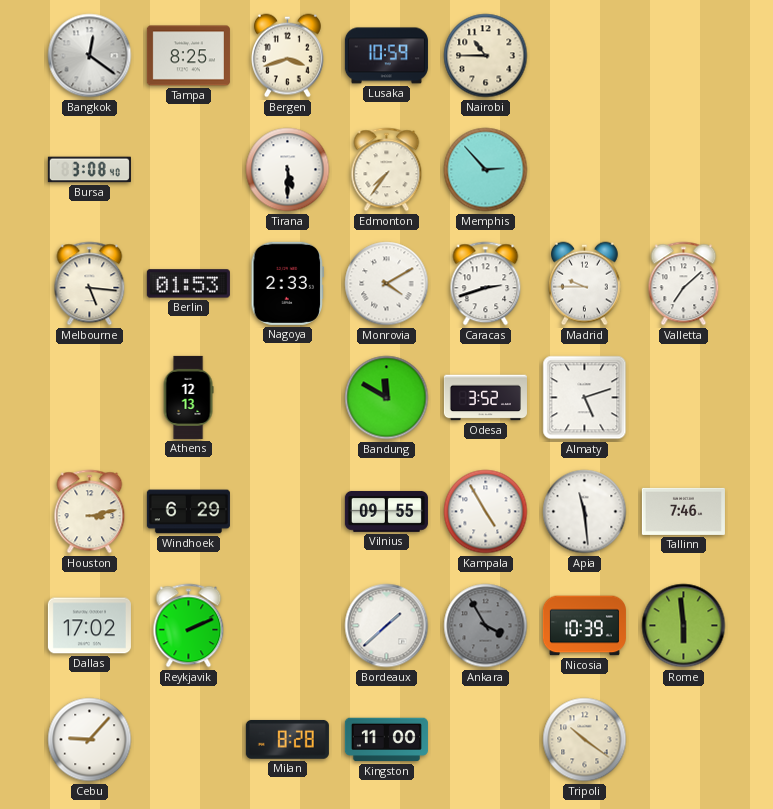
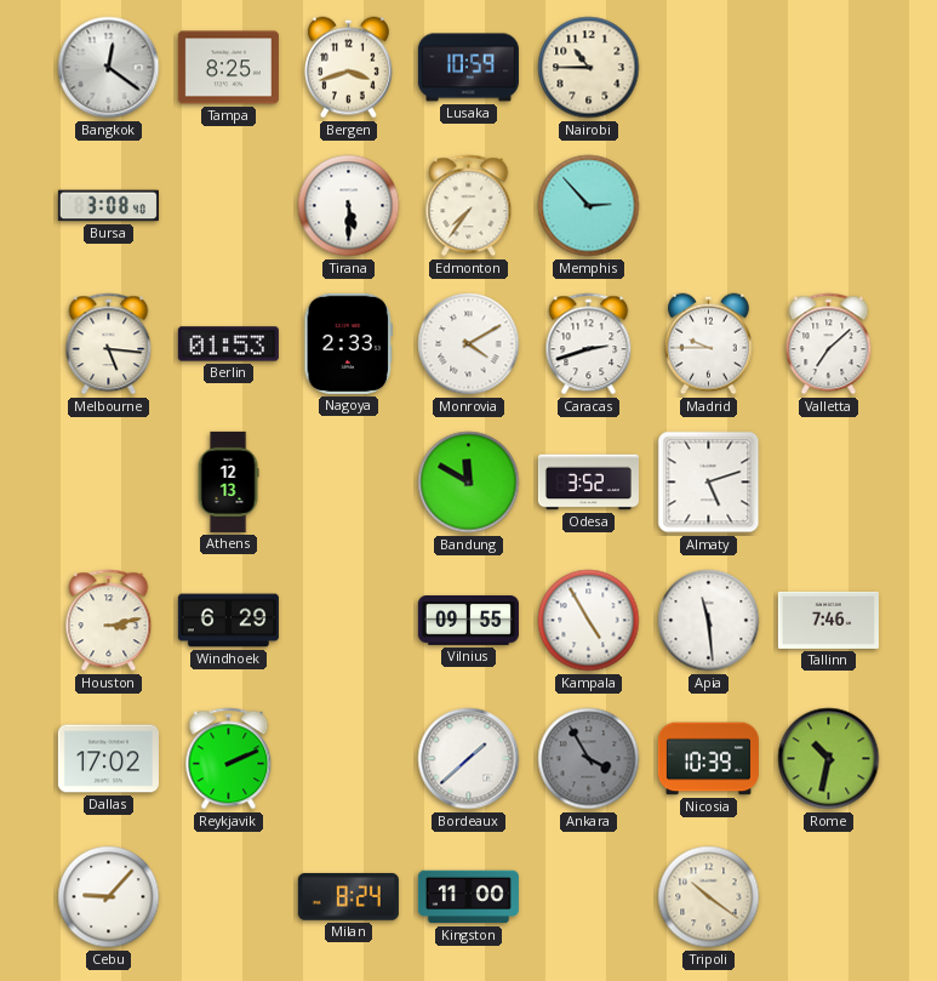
Rome: 5:59 -> 10:32
Milan: 8:28 -> 8:24
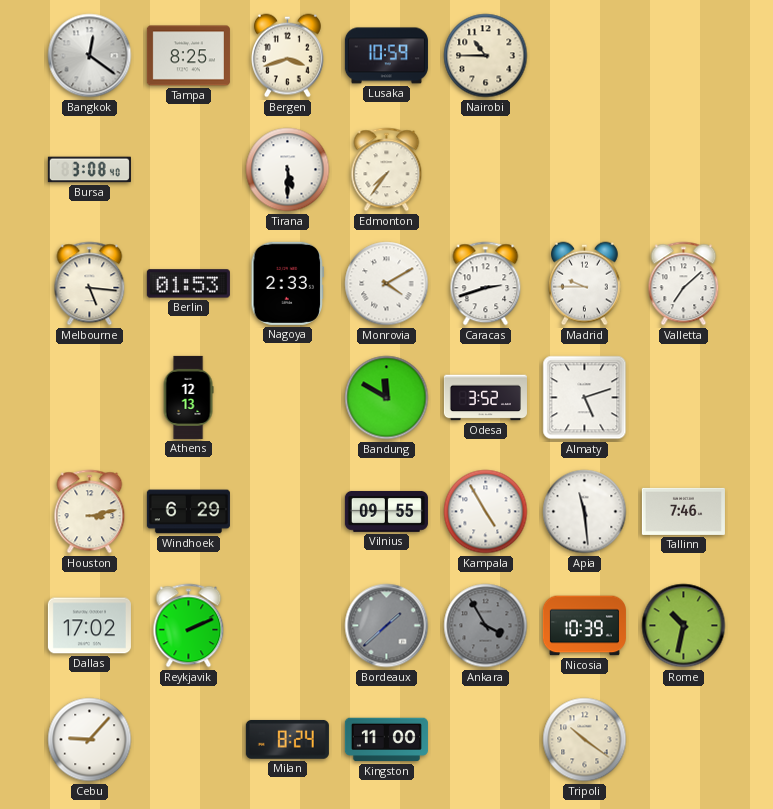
Memphis: 2:53 -> none
Bordeaux dial: white -> grey
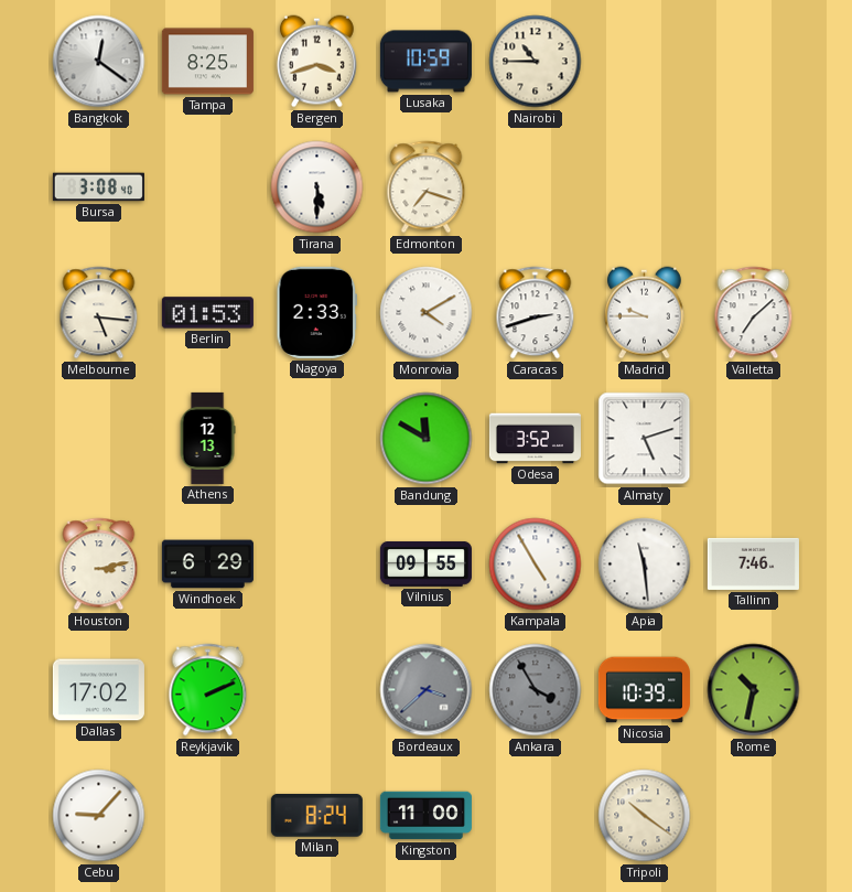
Edmonton: 7:36 -> 7:18
Bordeaux: 1:38 -> 3:38
